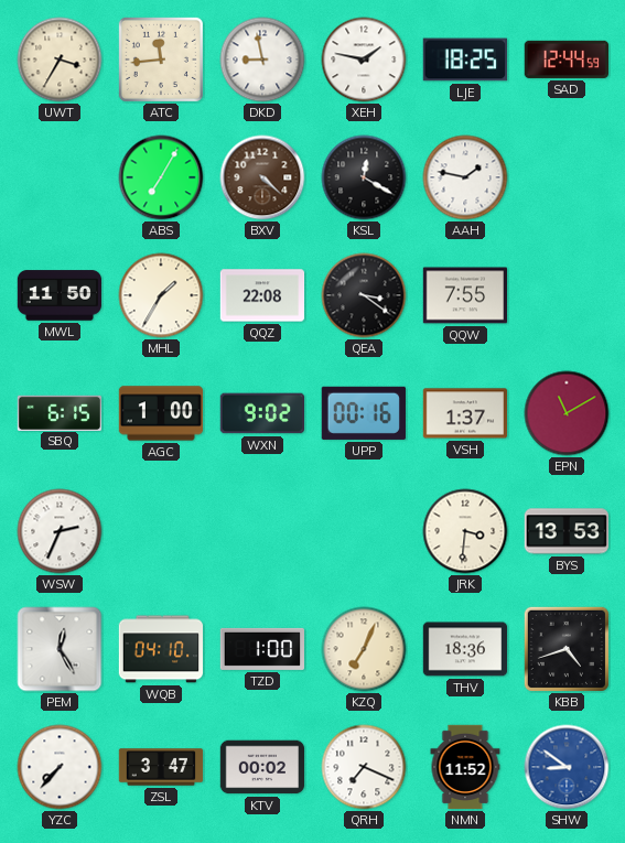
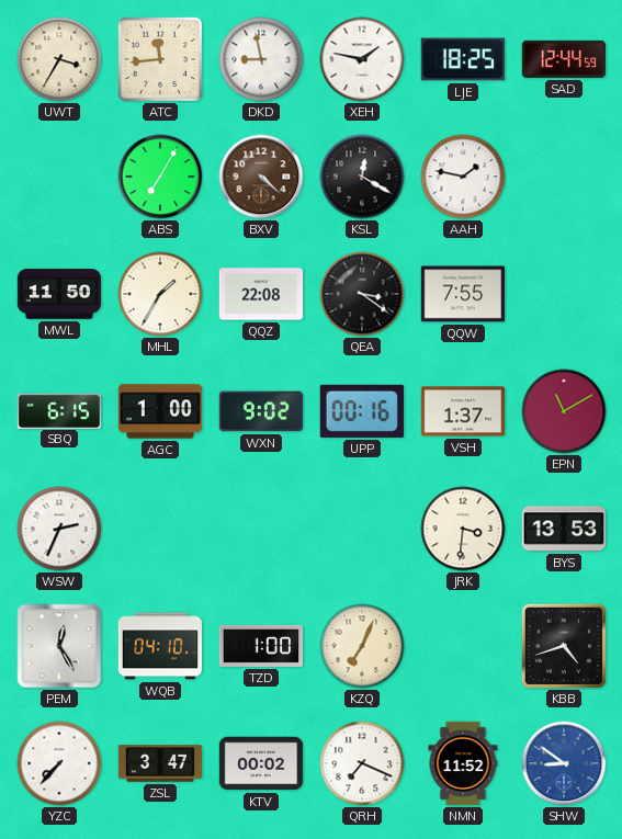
THV: 18:36 -> none
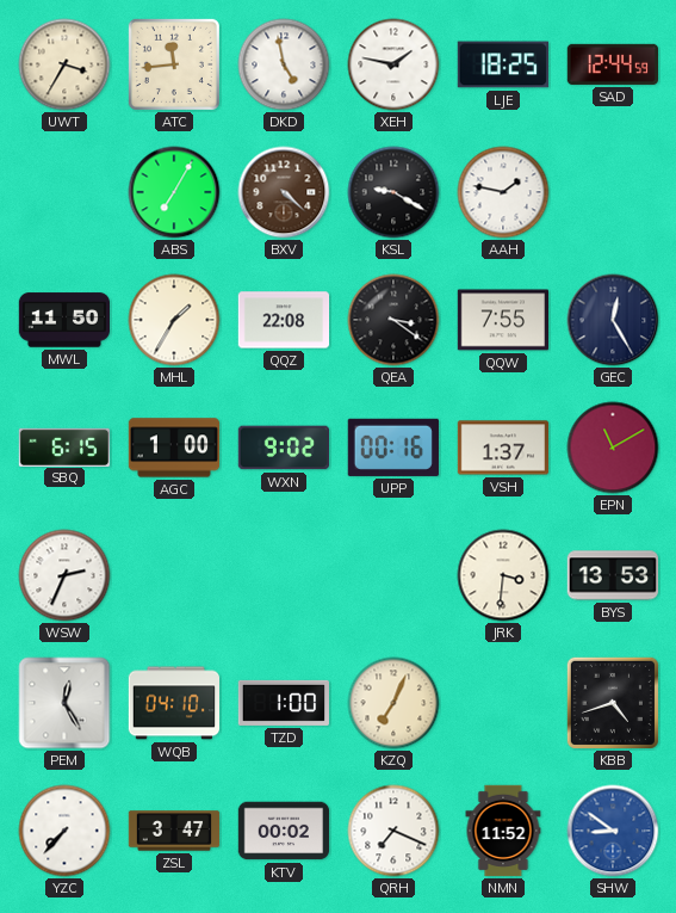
DKD: 8:58 -> 4:58
KSL: 12:20 -> 9:20
GEC: none -> 12:25
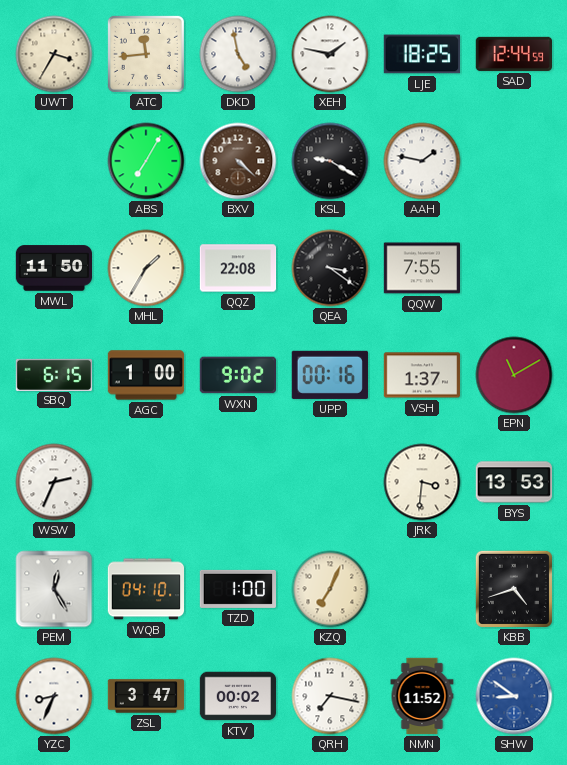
GEC: 12:25 -> none
YZC: 7:37 -> 8:34
QRH: 7:19 -> 7:17
